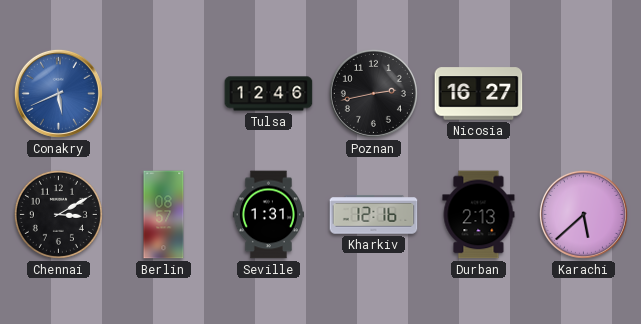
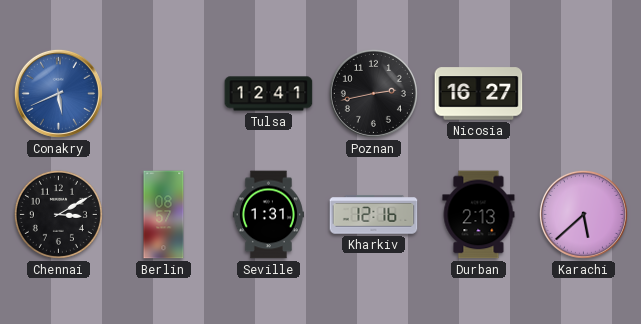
Tulsa: 12:46 -> 12:41
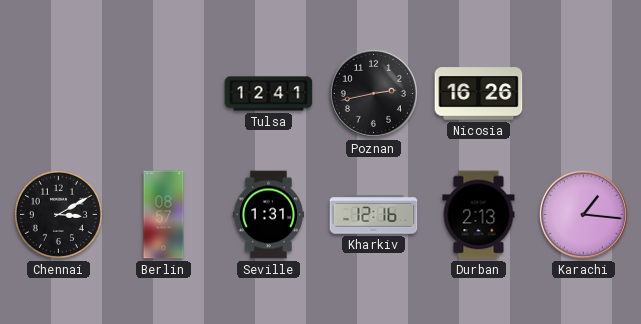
Conakry: 5:41 -> none
Nicosia: 16:27 -> 16:26
Karachi: 5:38 -> 1:16
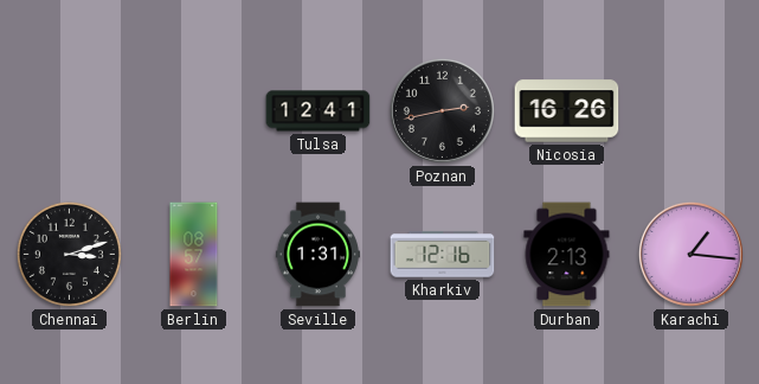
Chennai: 3:10 -> 3:12
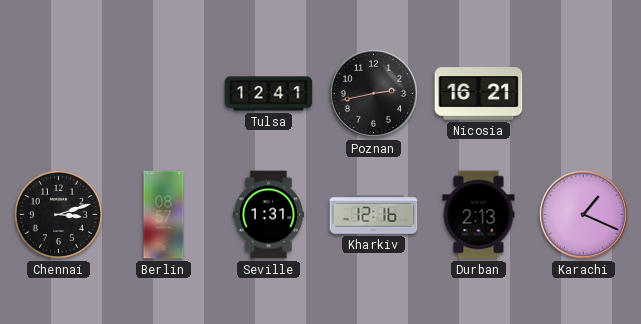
Nicosia: 16:26 -> 16:21
Karachi: 1:16 -> 1:19
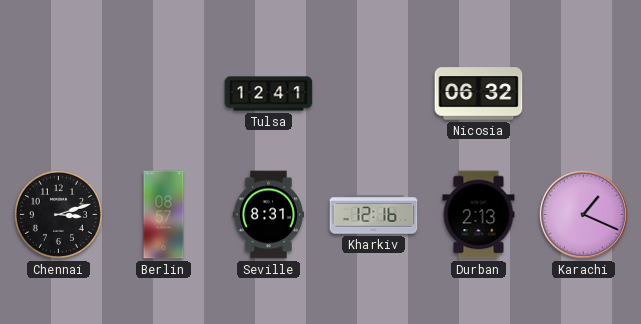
Poznan: 2:43 -> none
Nicosia: 16:21 -> 06:32
Seville: 1:31 -> 8:31
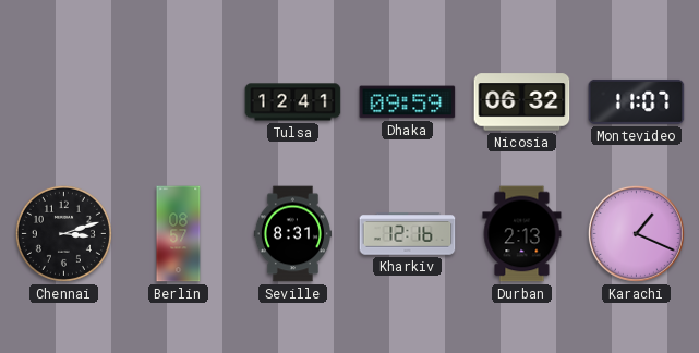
Dhaka: none -> 09:59
Montevideo: none -> 11:07
